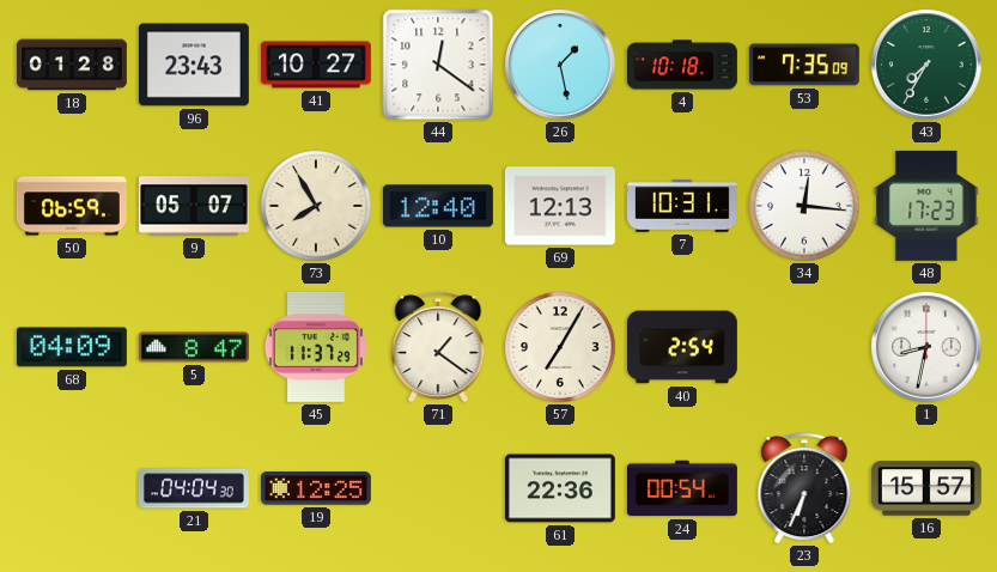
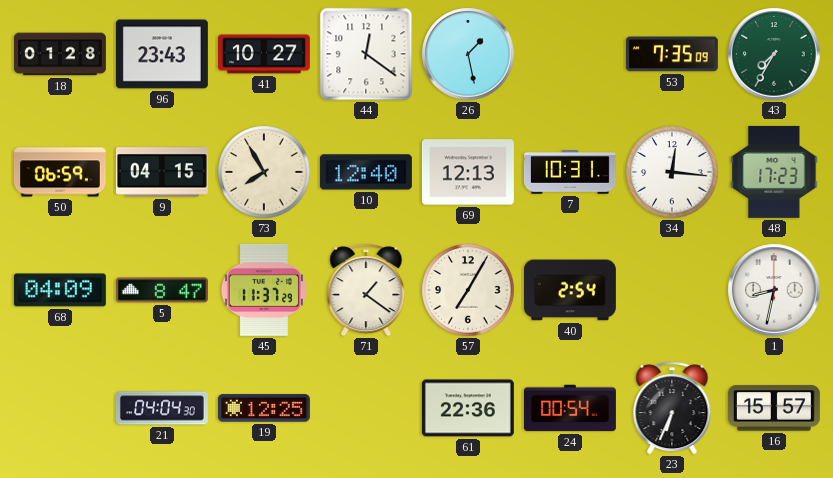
4: 10:18 -> none
9: 05:07 -> 04:15
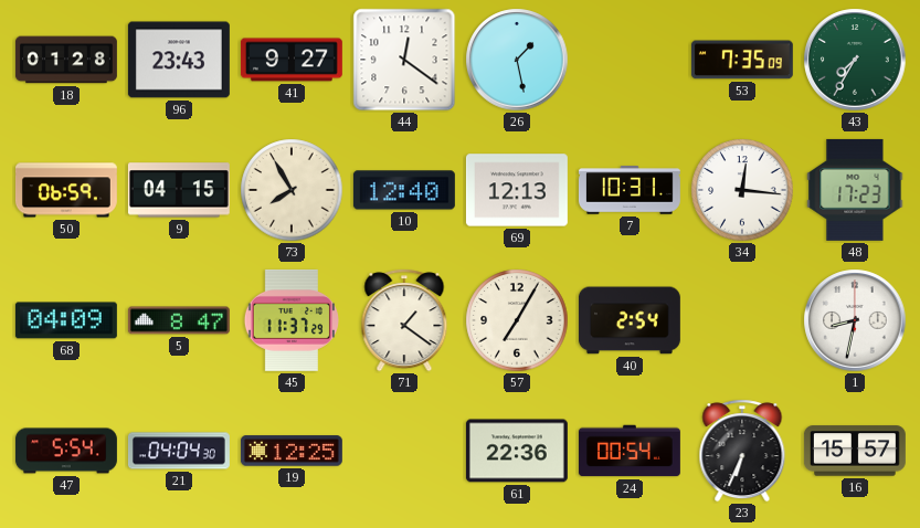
41: 10:27 -> 9:27
47: none -> 5:54
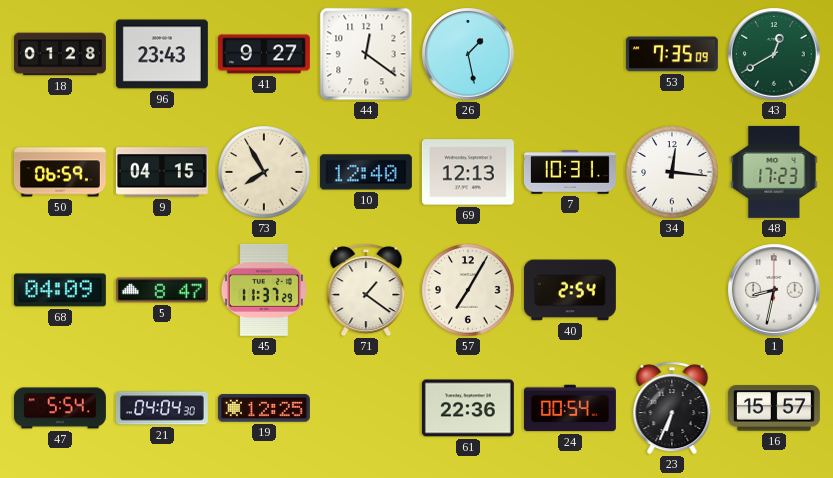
43: 7:35 -> 12:40
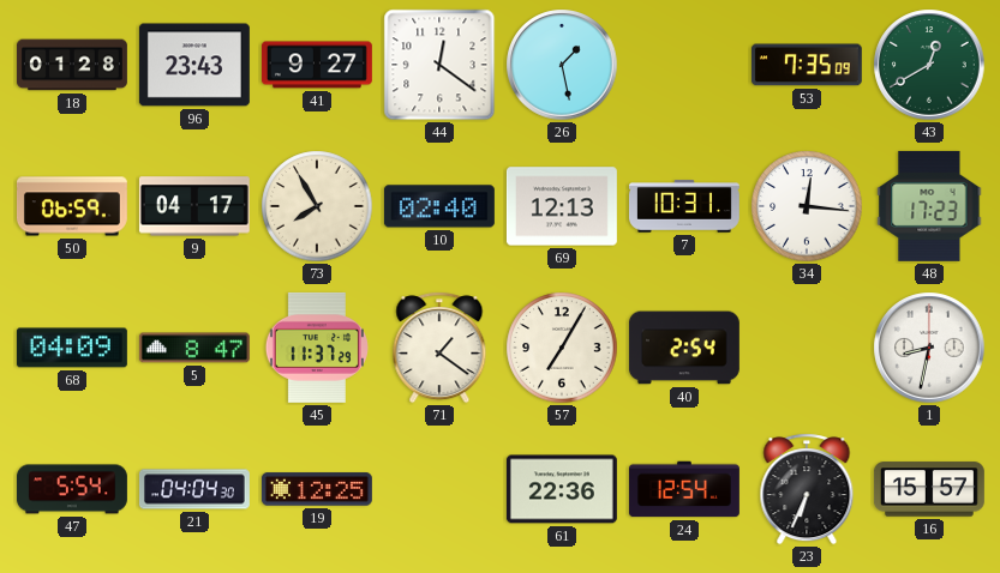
9: 04:15 -> 04:17
10: 12:40 -> 02:40
24: 00:54 -> 12:54
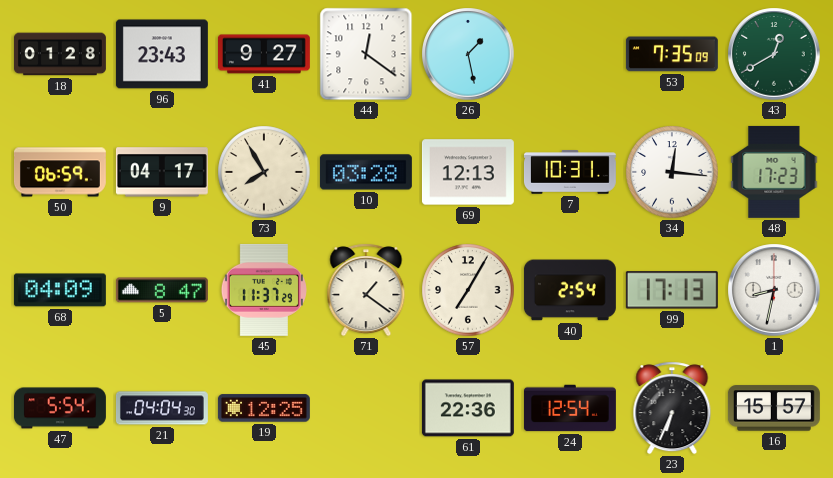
10: 02:40 -> 03:28
99: none -> 17:13
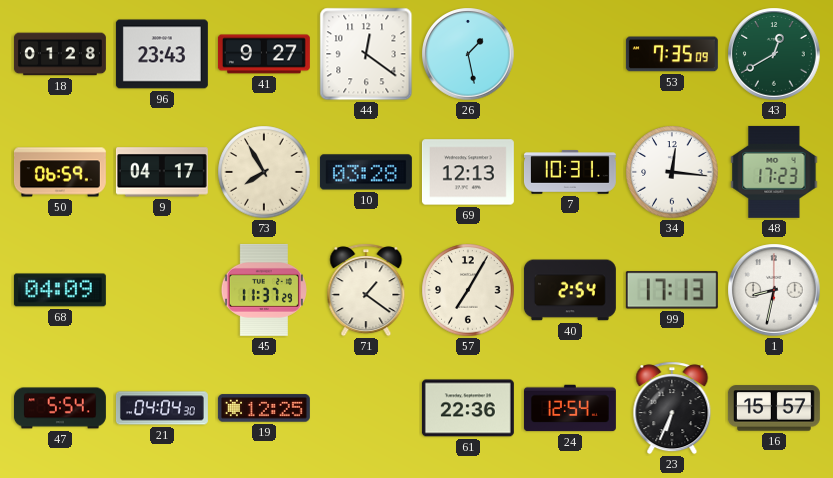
5: 8:47 -> none
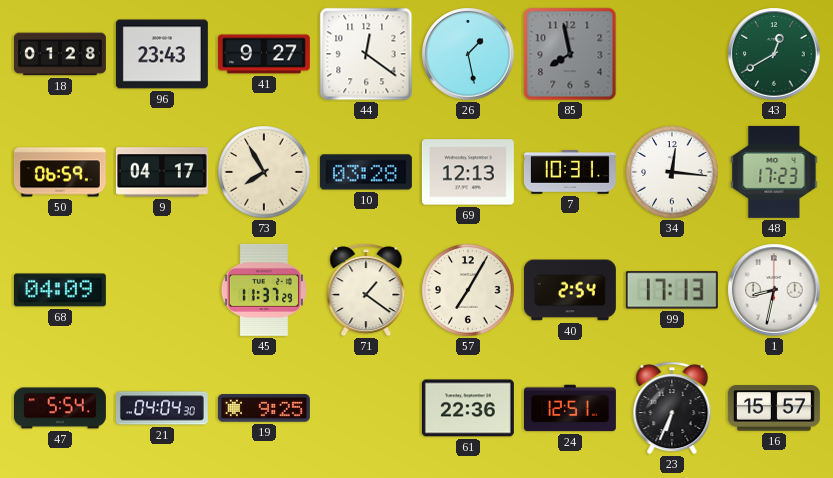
85: none -> 7:58
53: 7:35 -> none
19: 12:25 -> 9:25
24: 12:54 -> 12:51
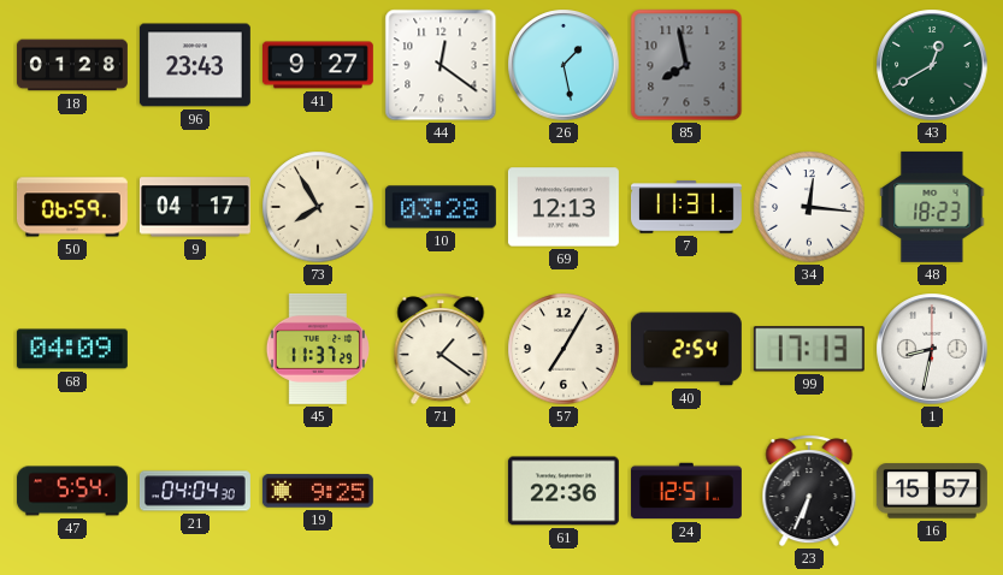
7: 10:31 -> 11:31
48: 17:23 -> 18:23
